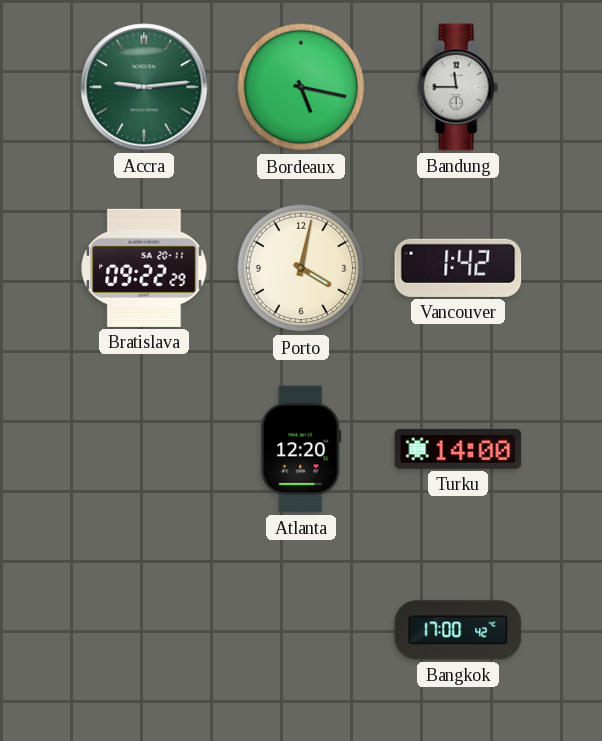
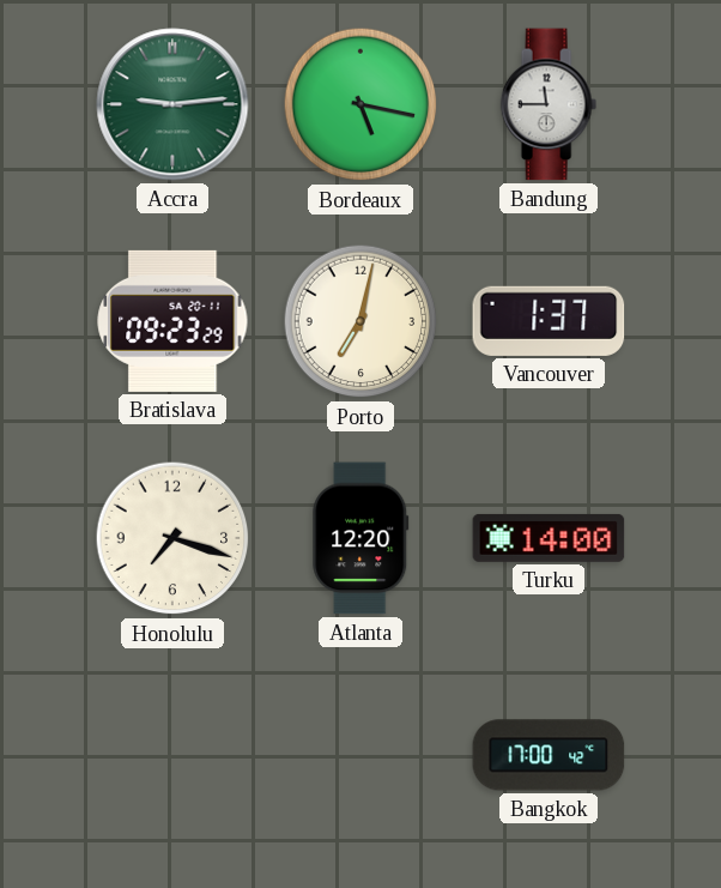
Bratislava: 09:22 -> 09:23
Porto: 4:02 -> 7:02
Vancouver: 1:42 -> 1:37
Honolulu: none -> 7:18
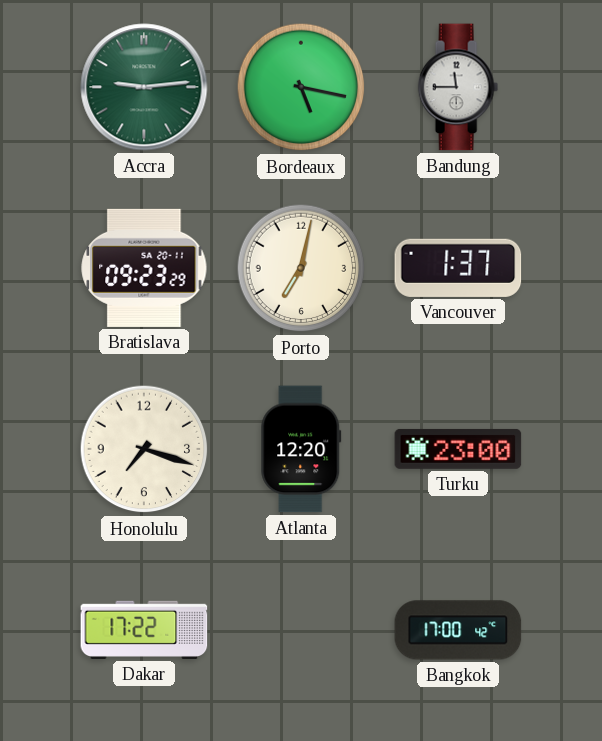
Turku: 14:00 -> 23:00
Dakar: none -> 17:22
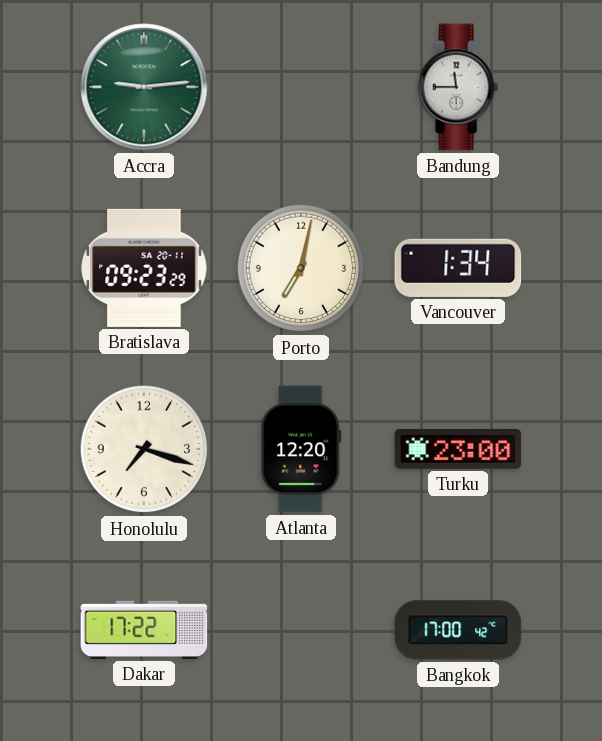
Bordeaux: 5:17 -> none
Vancouver: 1:37 -> 1:34
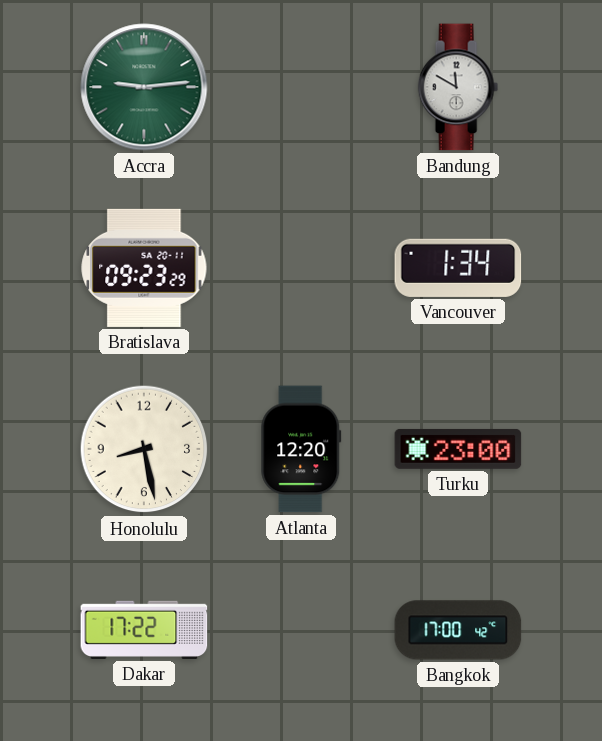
Bandung: 11:45 -> 11:50
Porto: 7:02 -> none
Honolulu: 7:18 -> 8:28
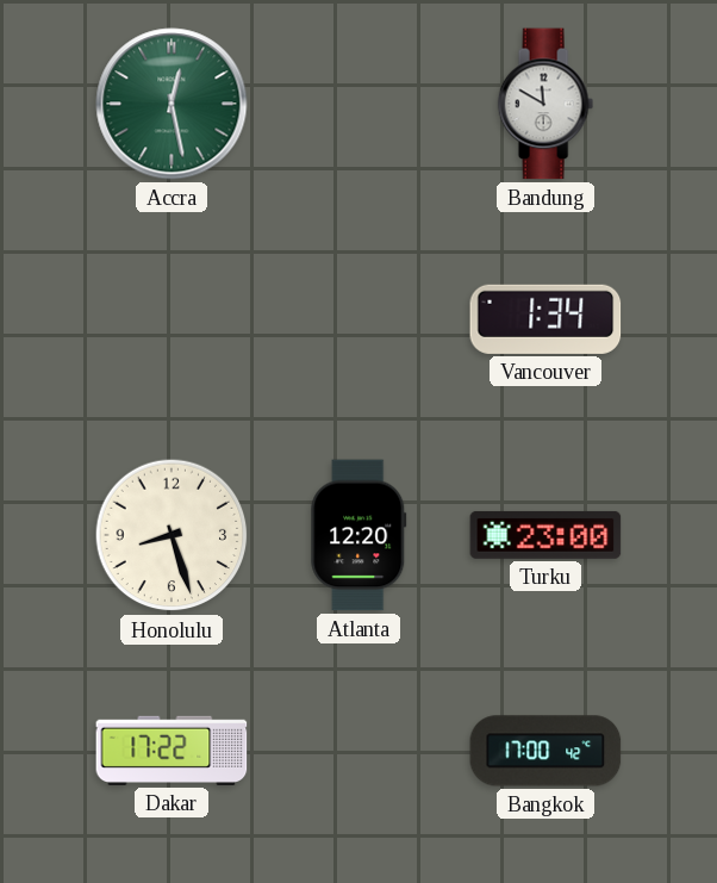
Accra: 9:14 -> 12:28
Bratislava: 09:23 -> none
Honolulu: 8:28 -> 8:27
